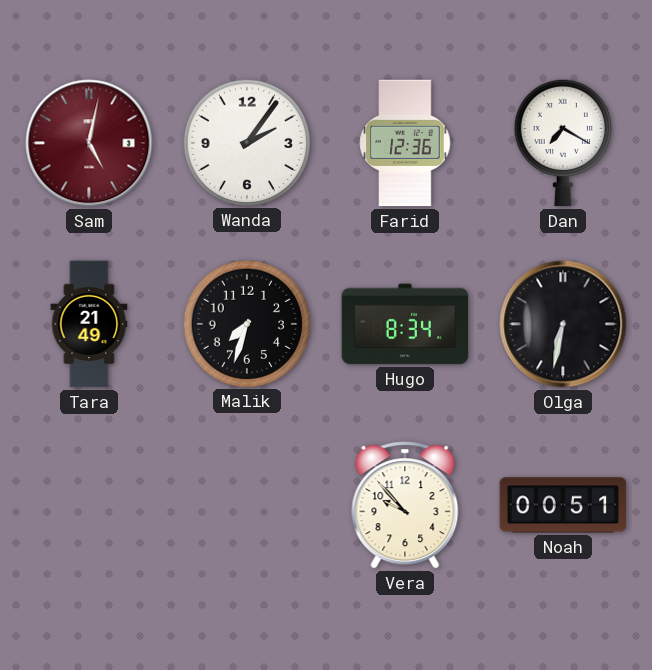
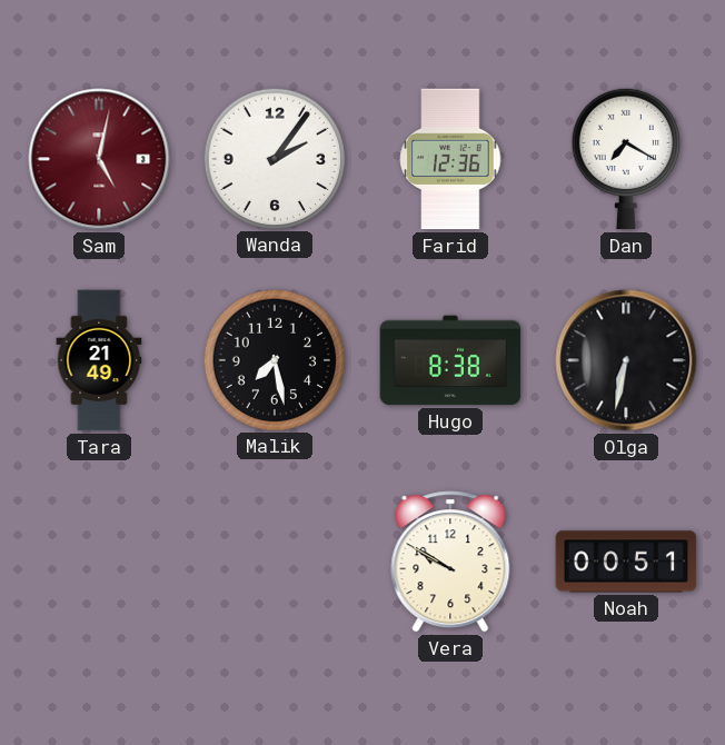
Malik: 7:33 -> 7:28
Hugo: 8:34 -> 8:38
Vera: 9:53 -> 9:50
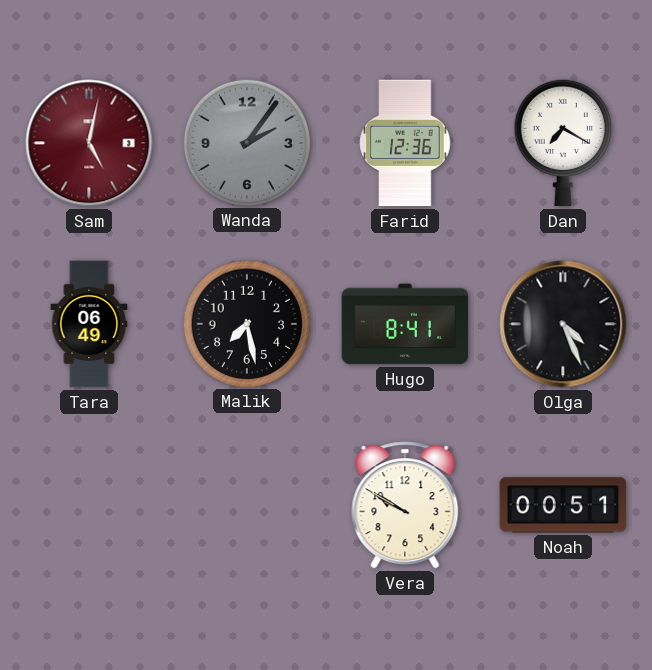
Wanda dial: white -> grey
Tara: 21:49 -> 06:49
Hugo: 8:38 -> 8:41
Olga: 6:32 -> 4:26
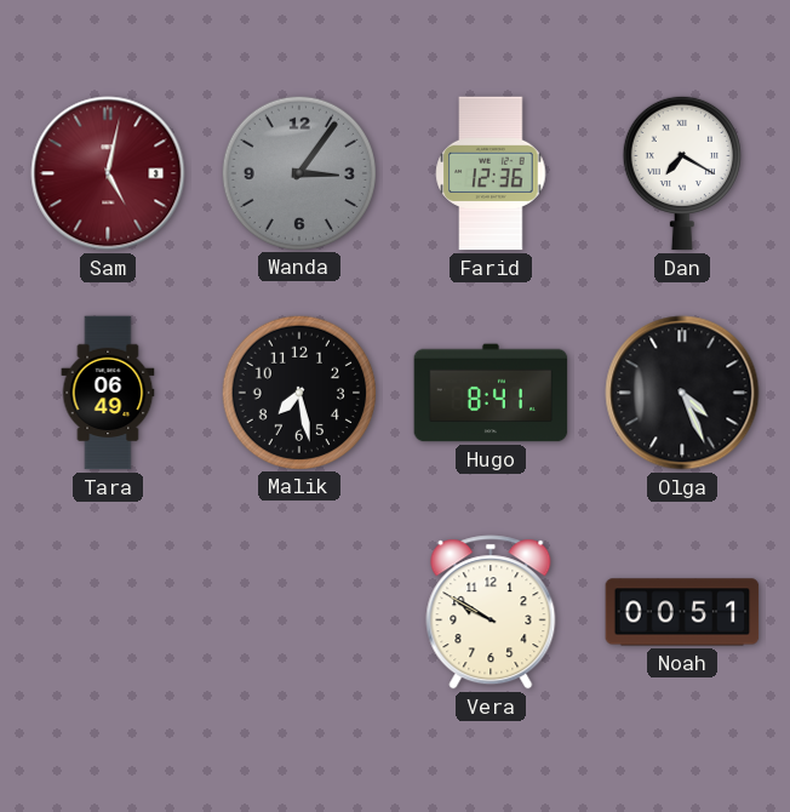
Wanda: 2:06 -> 3:06
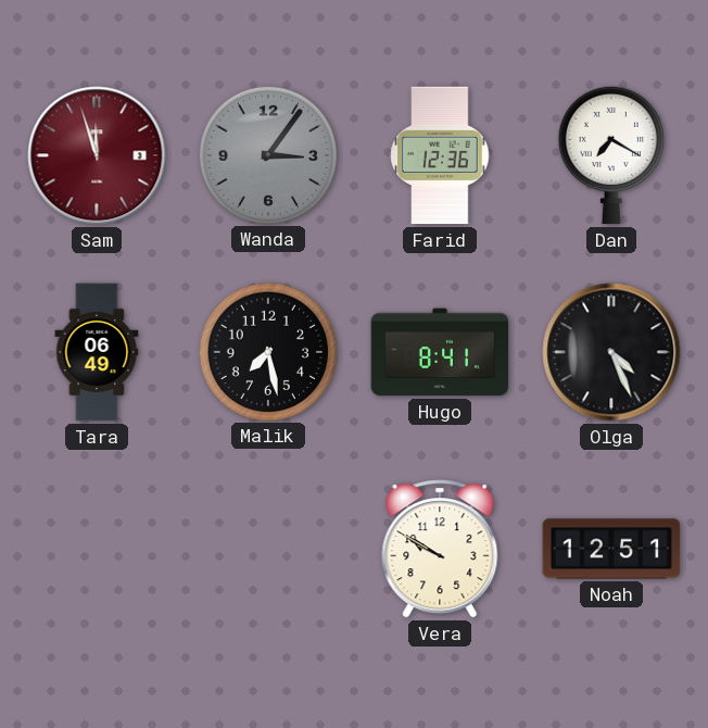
Sam: 5:02 -> 11:57
Noah: 00:51 -> 12:51
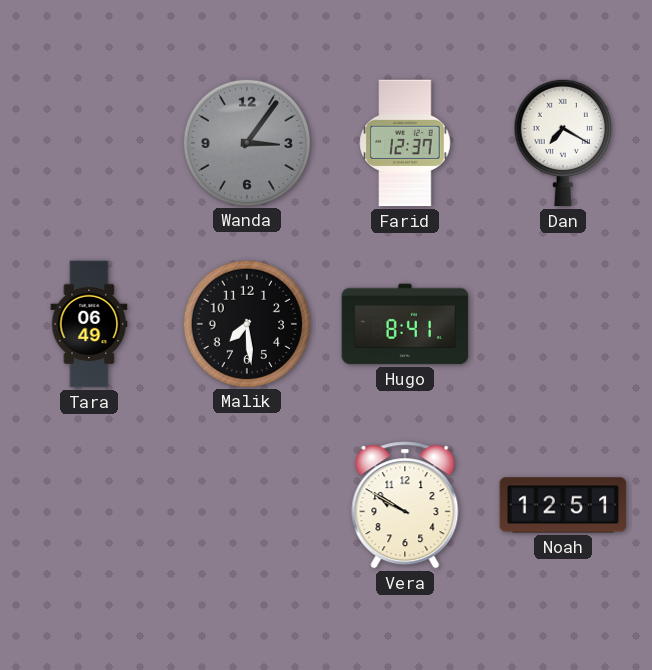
Sam: 11:57 -> none
Farid: 12:36 -> 12:37
Malik: 7:28 -> 7:29
Olga: 4:26 -> none
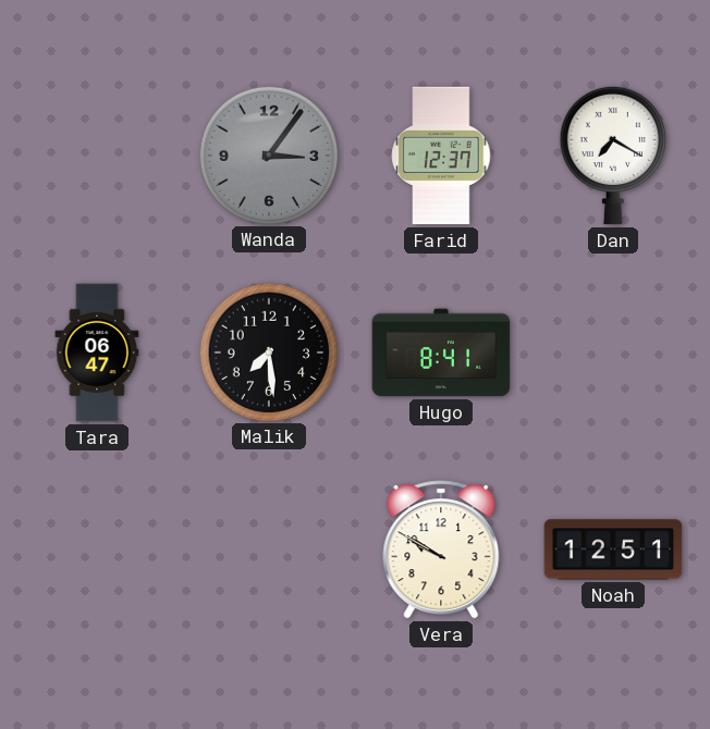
Tara: 06:49 -> 06:47
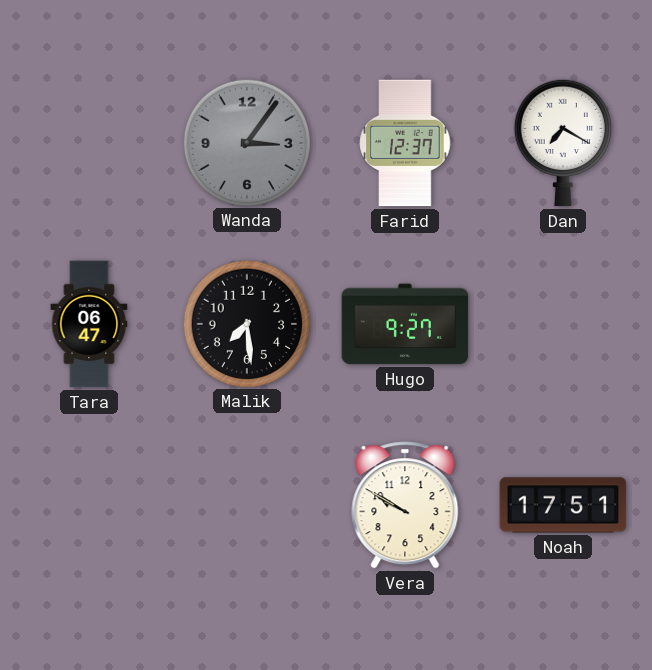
Hugo: 8:41 -> 9:27
Noah: 12:51 -> 17:51
